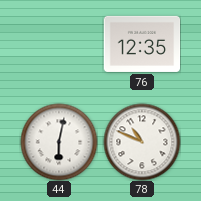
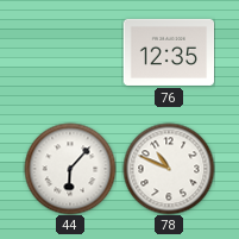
44: 6:02 -> 6:07
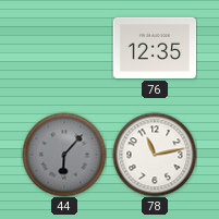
44 dial: white -> grey
78: 10:49 -> 11:13
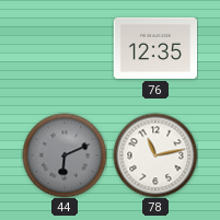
44: 6:07 -> 6:11
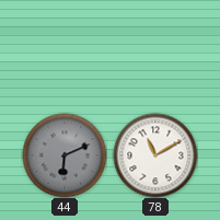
76: 12:35 -> none
78: 11:13 -> 11:10
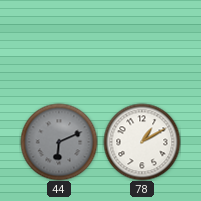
78: 11:10 -> 1:10
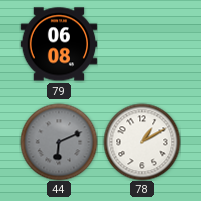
79: none -> 06:08
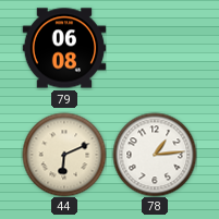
44 dial: grey -> cream
78: 1:10 -> 1:14
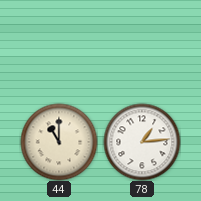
79: 06:08 -> none
44: 6:11 -> 11:00
